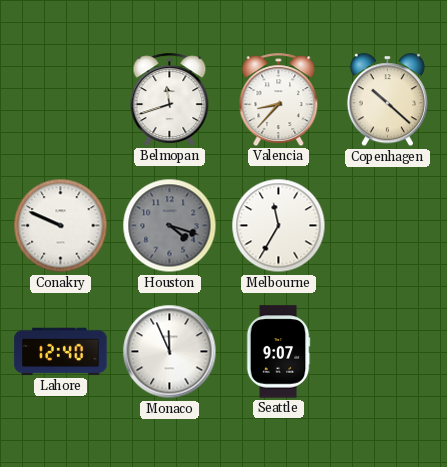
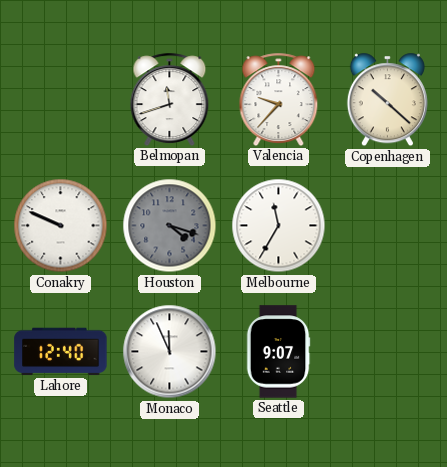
Valencia: 8:37 -> 9:37
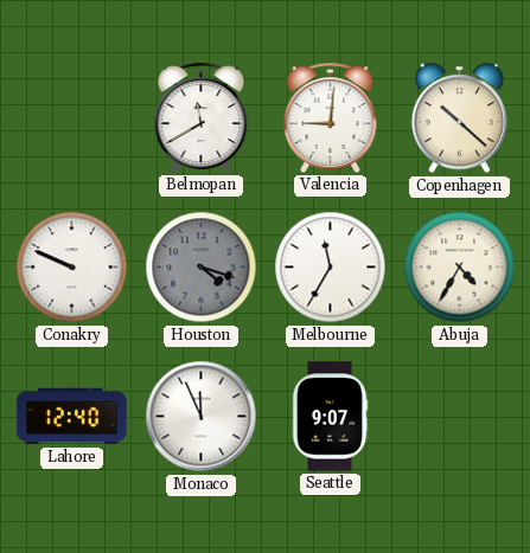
Belmopan: 11:42 -> 11:40
Valencia: 9:37 -> 9:01
Abuja: none -> 4:35
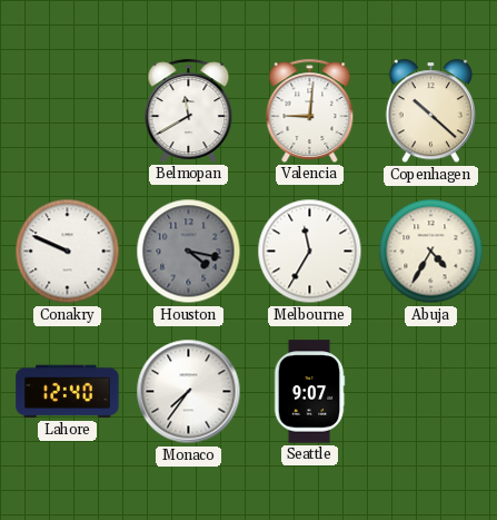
Houston: 4:18 -> 4:17
Monaco: 11:56 -> 7:36
